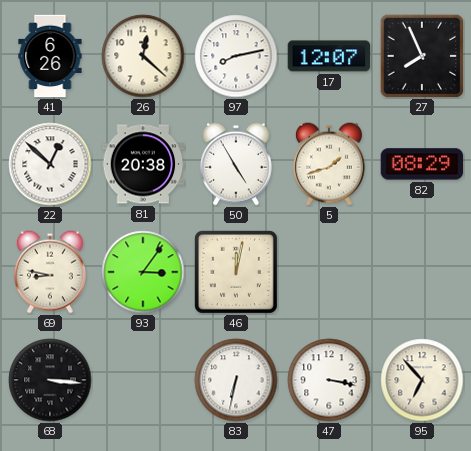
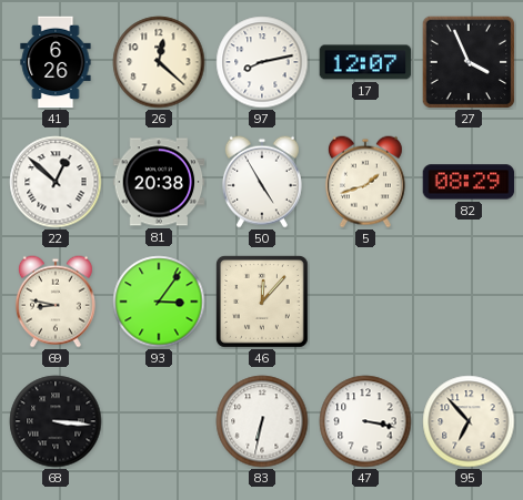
27: 7:56 -> 3:56
46: 12:02 -> 12:07
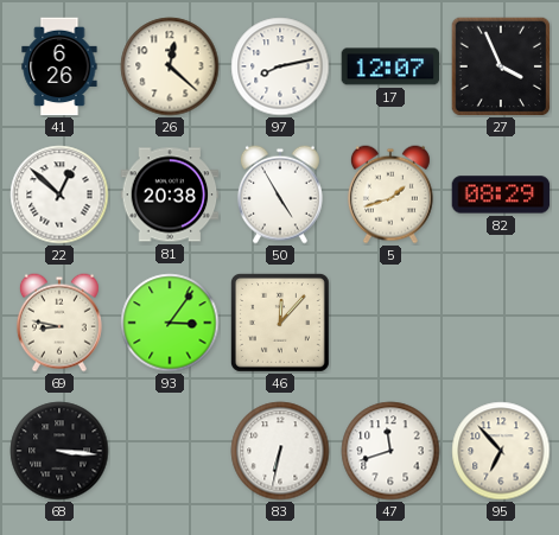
47: 3:17 -> 11:42
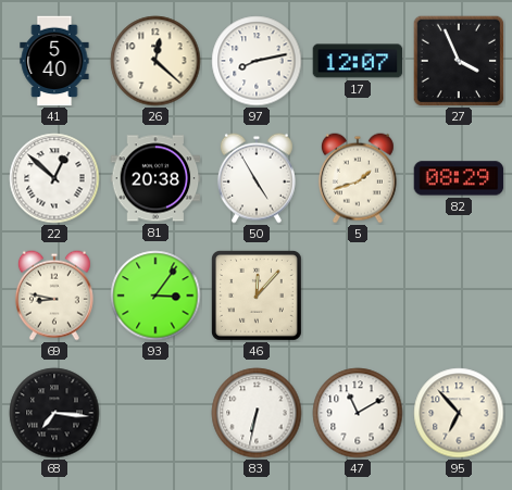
41: 6:26 -> 5:40
68: 3:16 -> 7:16
47: 11:42 -> 11:10
